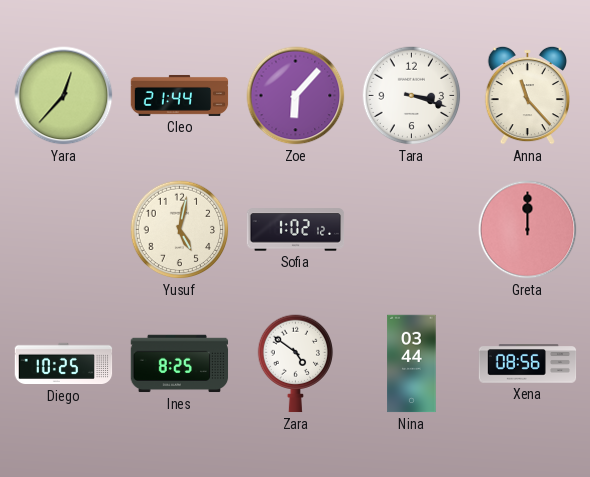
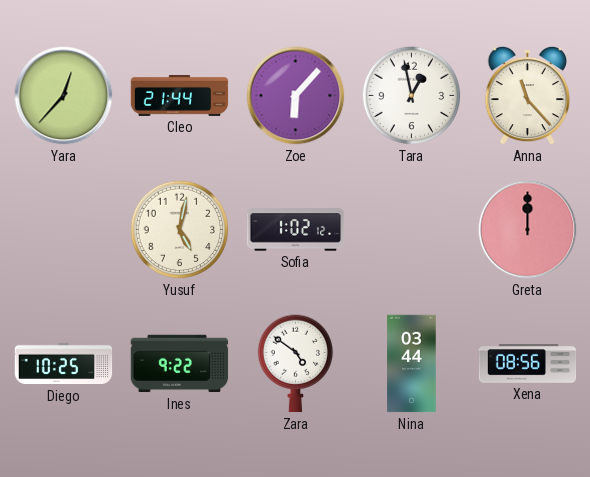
Tara: 3:18 -> 12:58
Ines: 8:25 -> 9:22
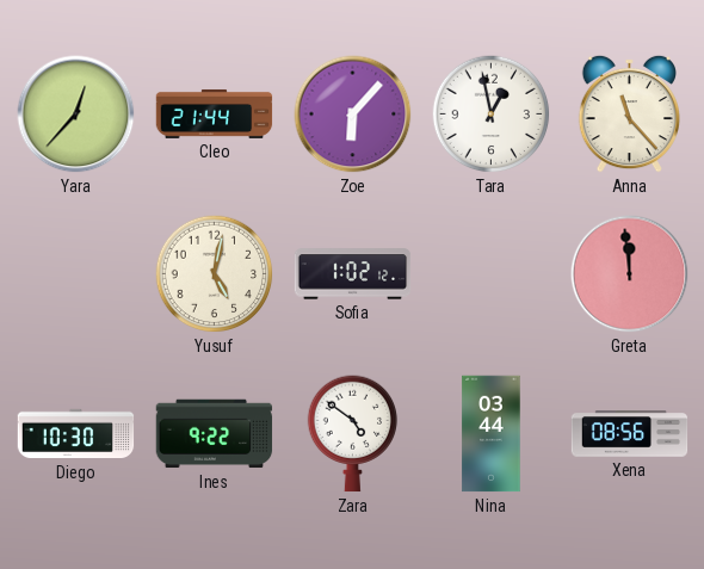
Greta: 12:00 -> 11:59
Diego: 10:25 -> 10:30
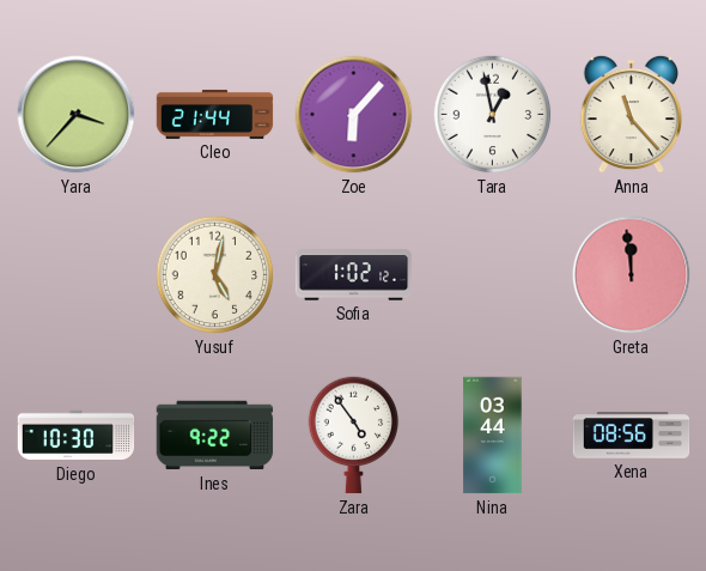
Yara: 12:37 -> 3:37
Zara: 4:51 -> 4:54
